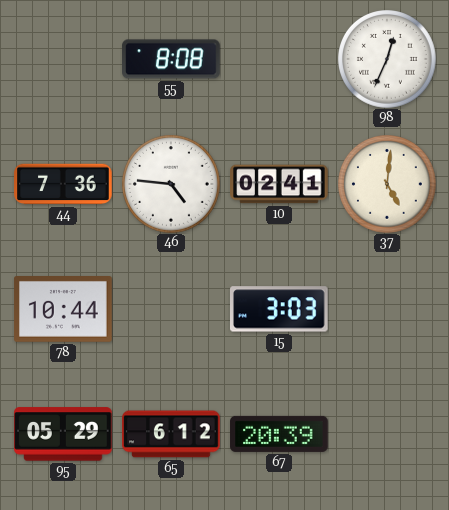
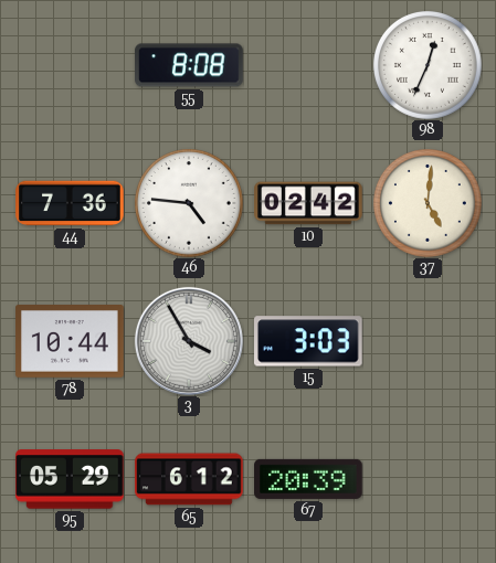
10: 02:41 -> 02:42
3: none -> 3:55
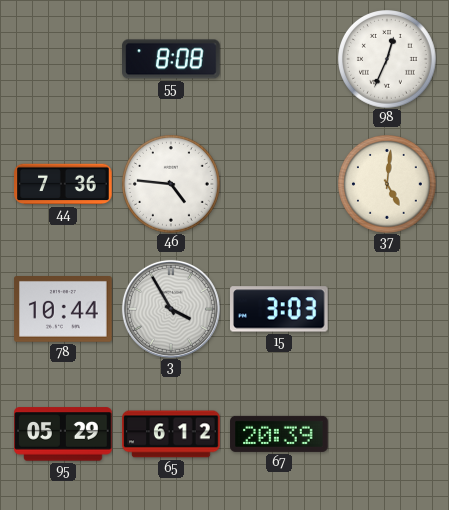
10: 02:42 -> none
